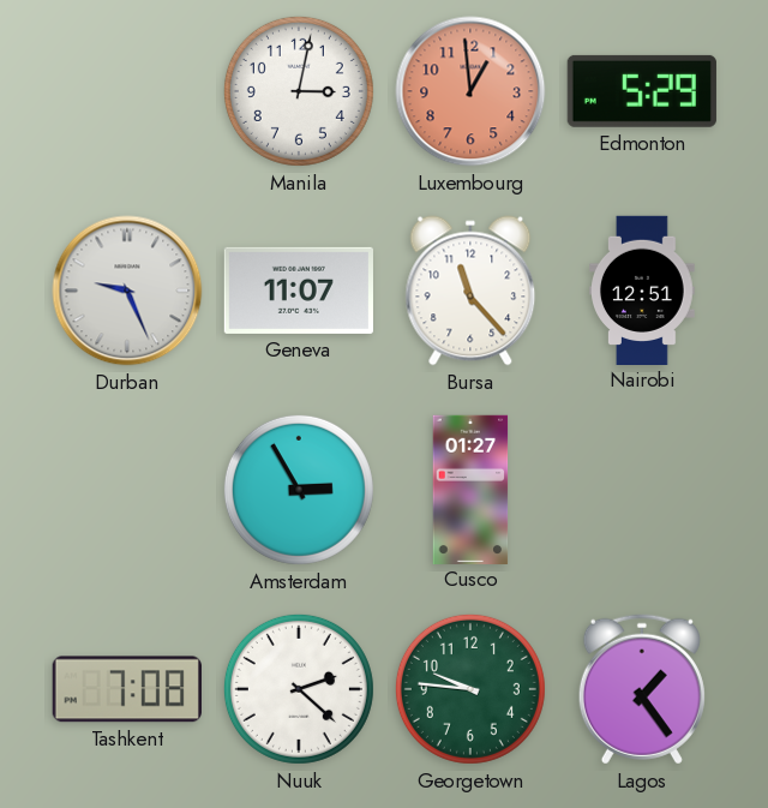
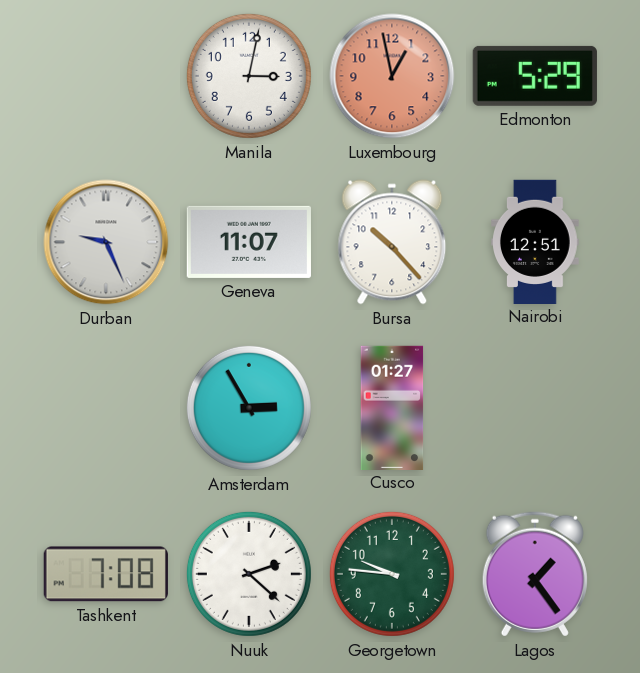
Luxembourg: 12:59 -> 12:58
Bursa: 11:23 -> 10:23
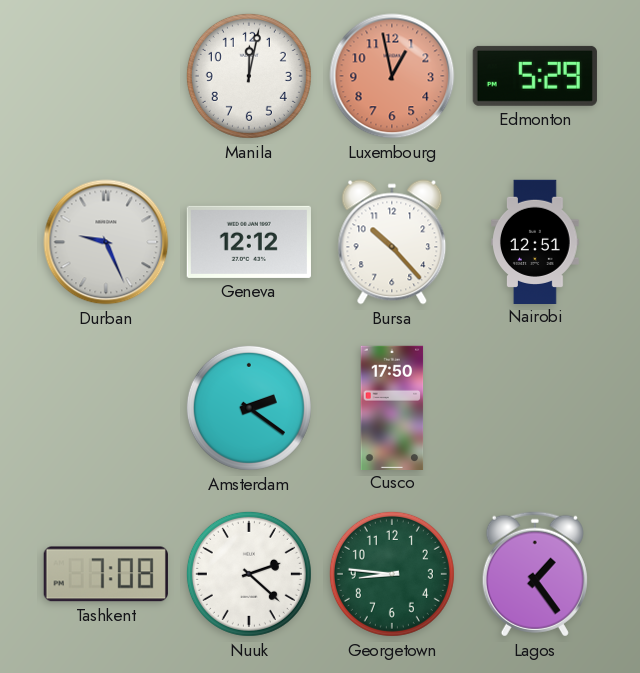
Manila: 3:02 -> 12:02
Geneva: 11:07 -> 12:12
Amsterdam: 2:55 -> 2:21
Cusco: 01:27 -> 17:50
Georgetown: 9:46 -> 8:46
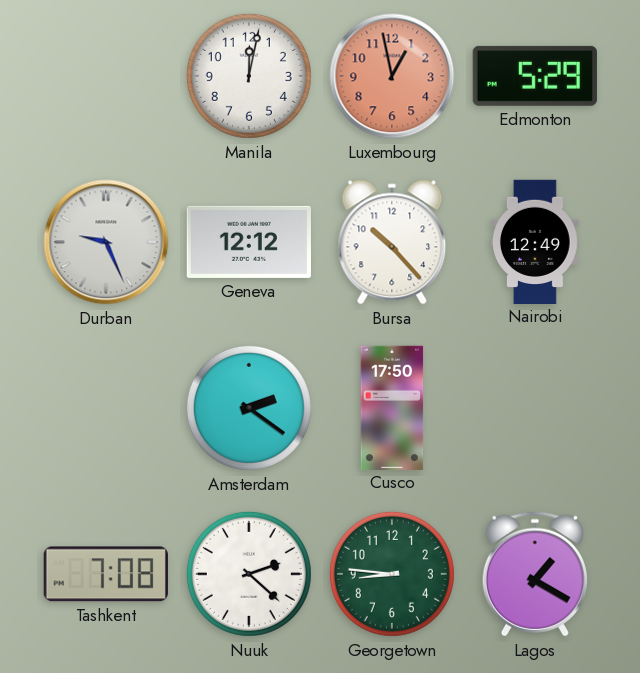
Nairobi: 12:51 -> 12:49
Lagos: 1:24 -> 1:20
